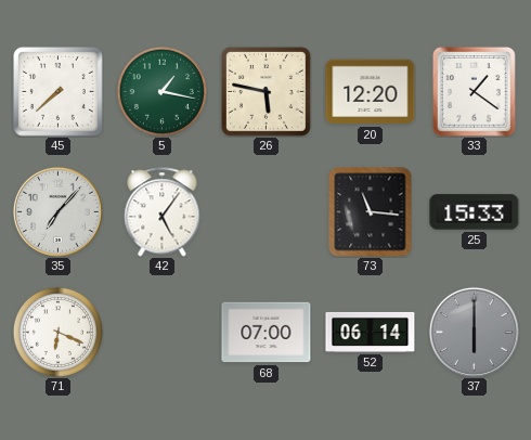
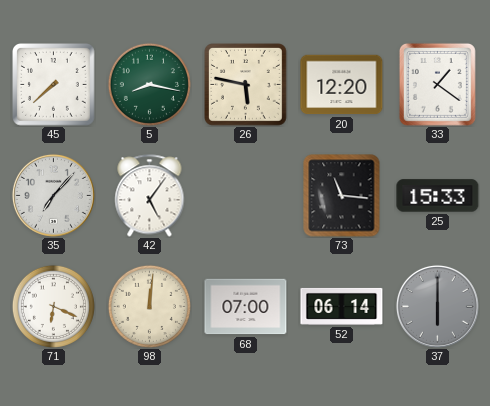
5: 1:17 -> 8:17
98: none -> 12:01
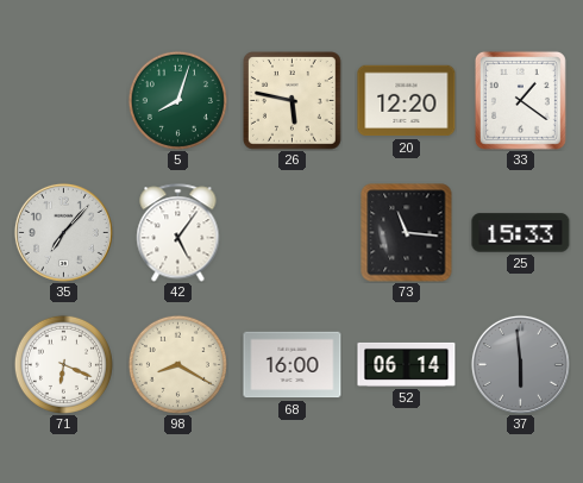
45: 7:38 -> none
5: 8:17 -> 8:03
98: 12:01 -> 8:20
68: 07:00 -> 16:00
37: 6:00 -> 5:59
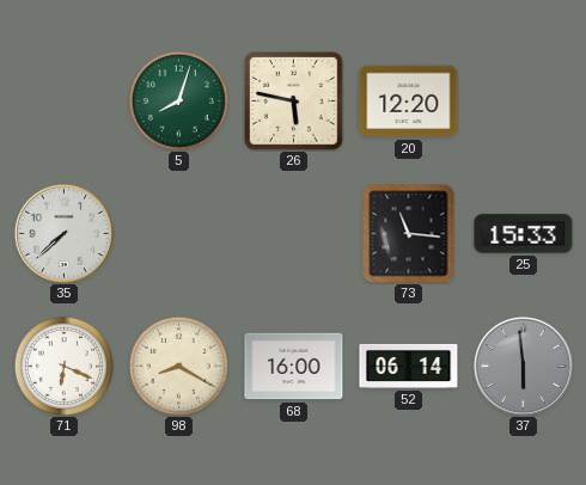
33: 1:21 -> none
35: 7:07 -> 7:38
42: 5:06 -> none
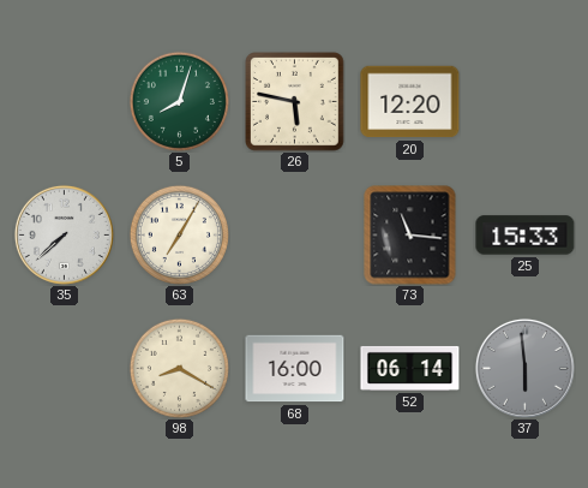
63: none -> 7:05
71: 6:19 -> none
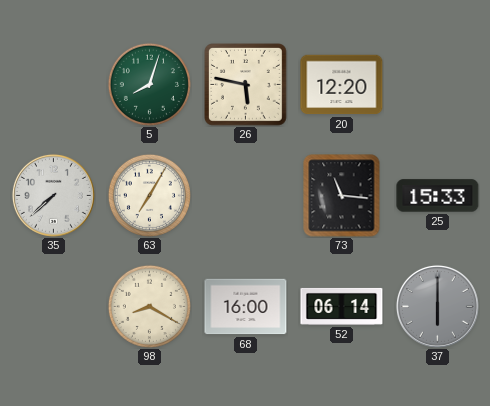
37: 5:59 -> 6:00
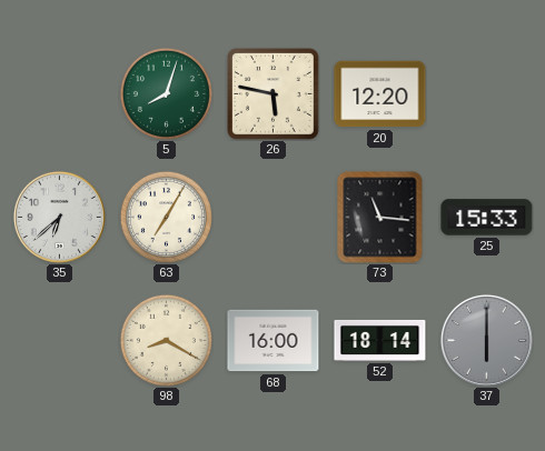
35: 7:38 -> 6:38
52: 06:14 -> 18:14
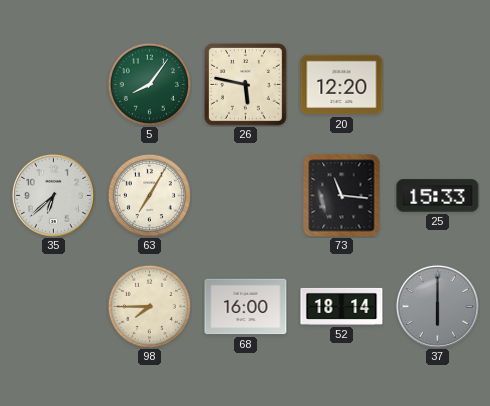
5: 8:03 -> 8:06
98: 8:20 -> 7:45
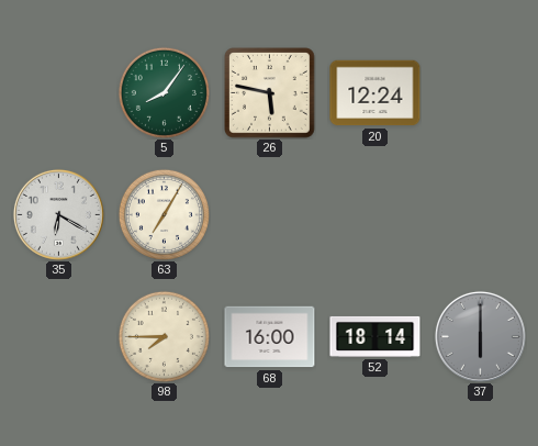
20: 12:20 -> 12:24
35: 6:38 -> 6:20
73: 11:16 -> none
25: 15:33 -> none
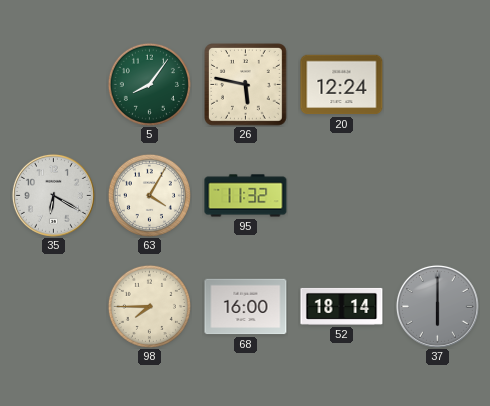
63: 7:05 -> 4:05
95: none -> 11:32
